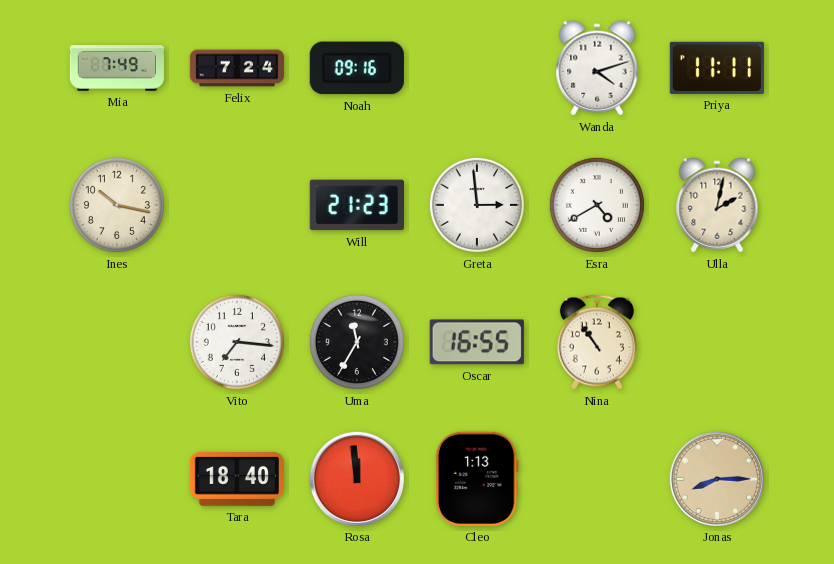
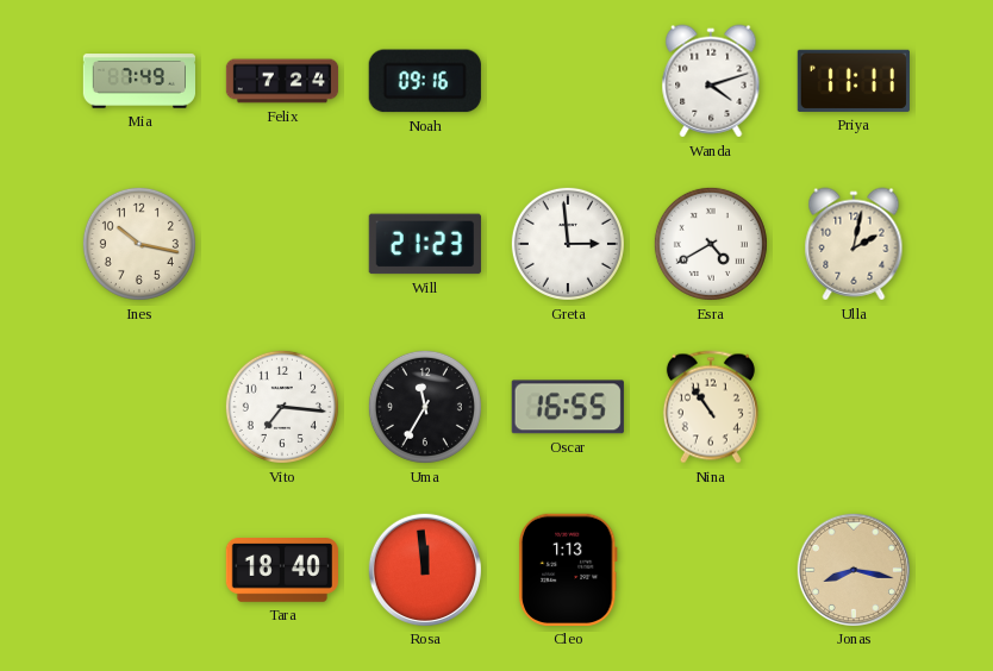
Jonas: 8:15 -> 8:17
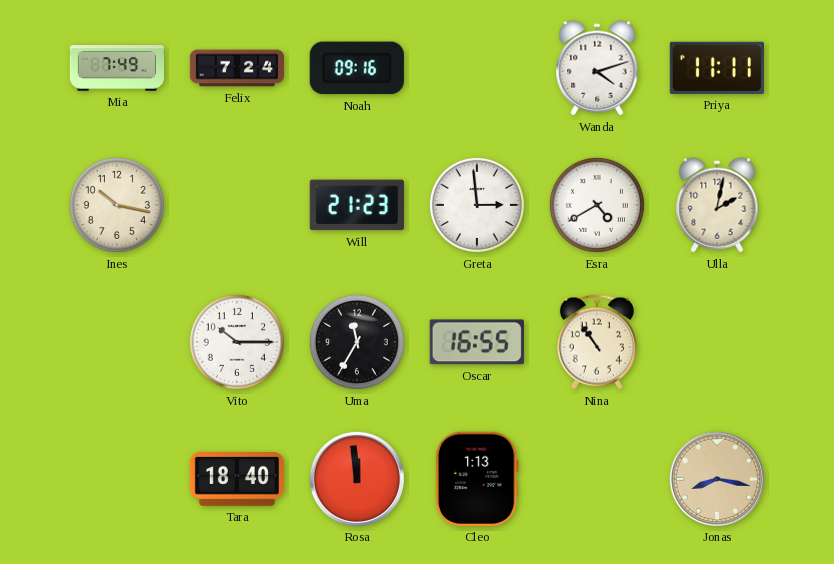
Vito: 7:16 -> 10:15
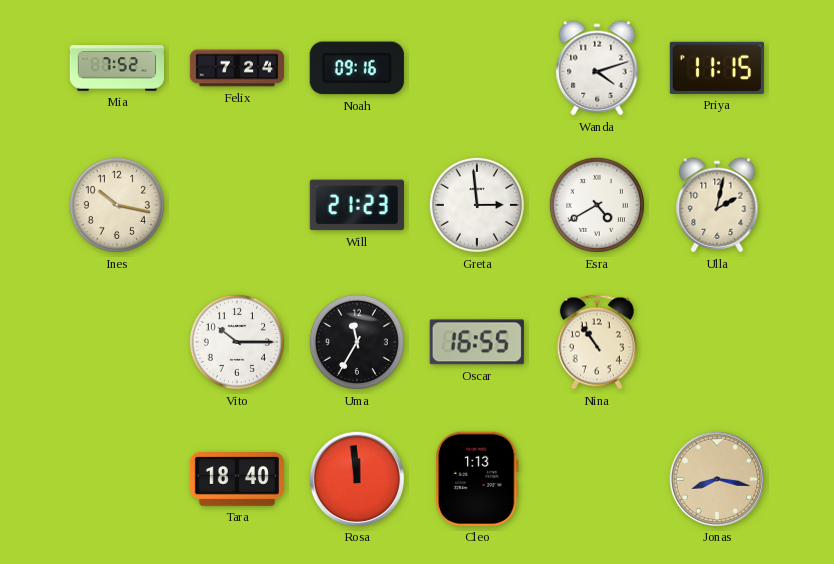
Mia: 7:49 -> 7:52
Priya: 11:11 -> 11:15
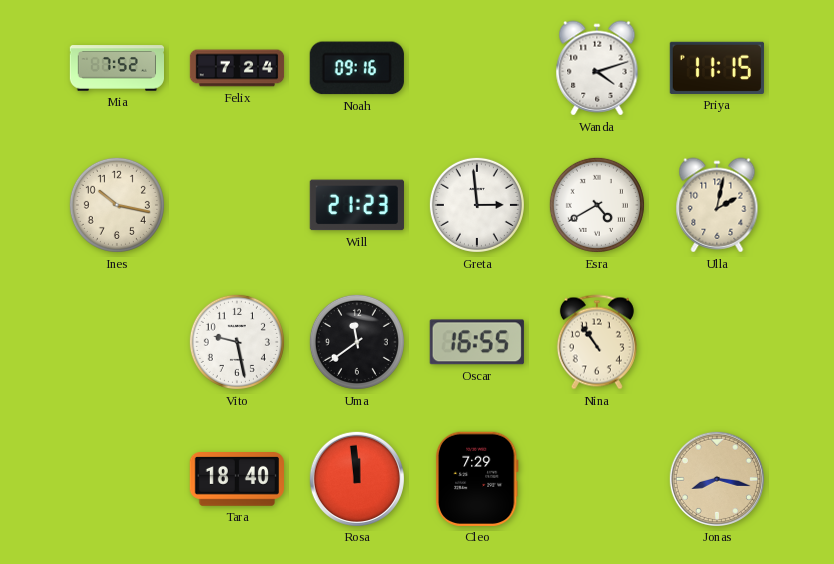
Vito: 10:15 -> 9:28
Uma: 11:35 -> 11:39
Cleo: 1:13 -> 7:29
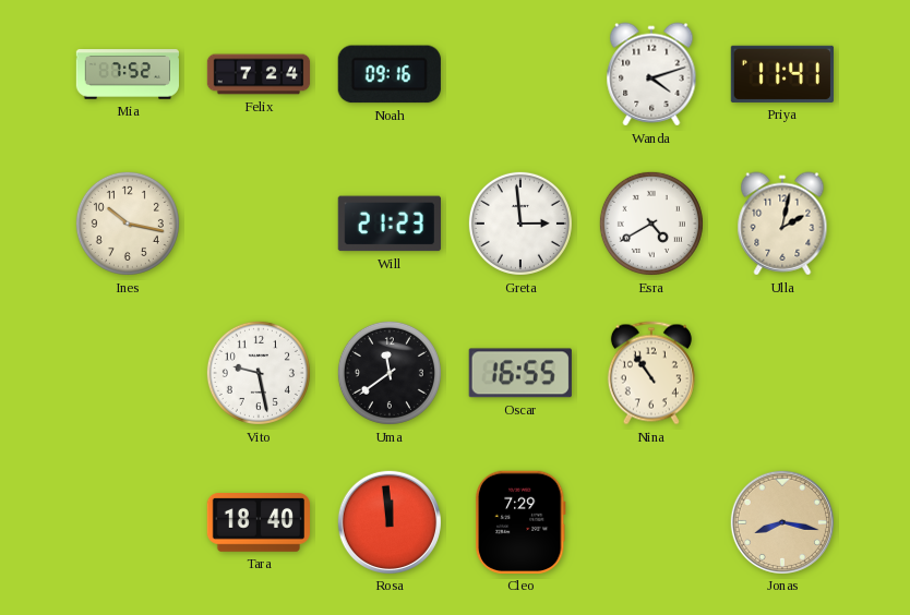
Priya: 11:15 -> 11:41
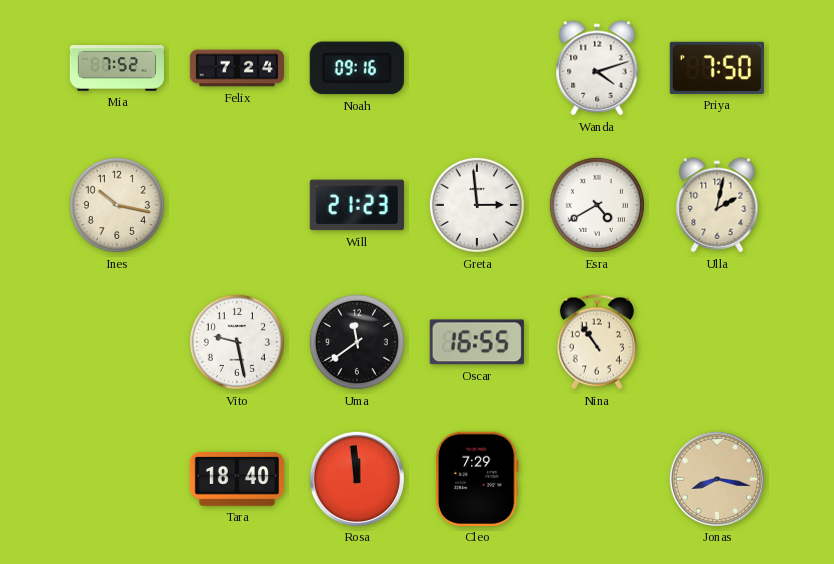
Priya: 11:41 -> 7:50
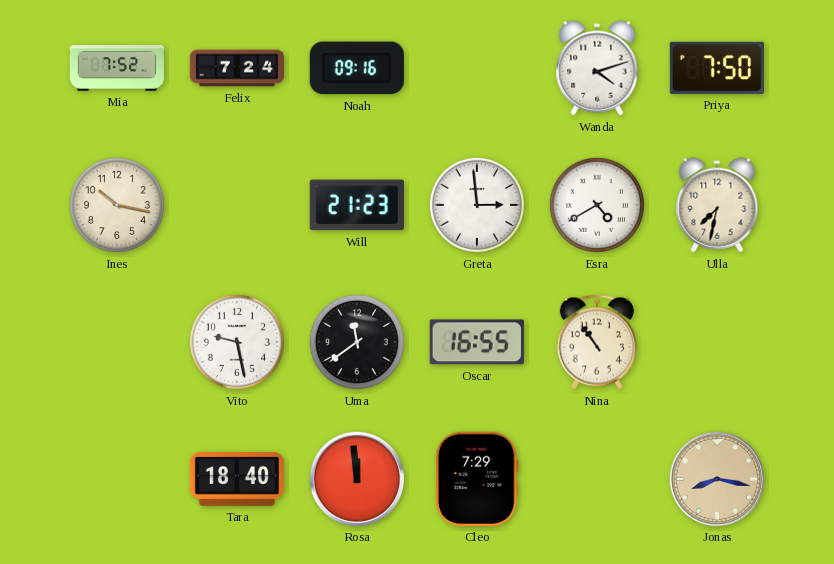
Ulla: 2:02 -> 7:32
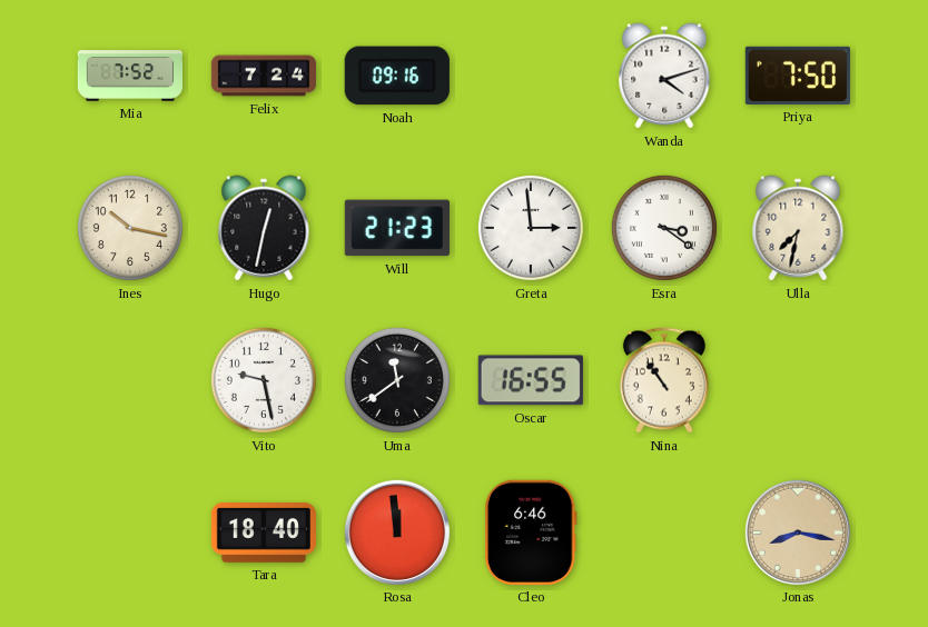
Hugo: none -> 12:32
Esra: 4:40 -> 3:21
Cleo: 7:29 -> 6:46
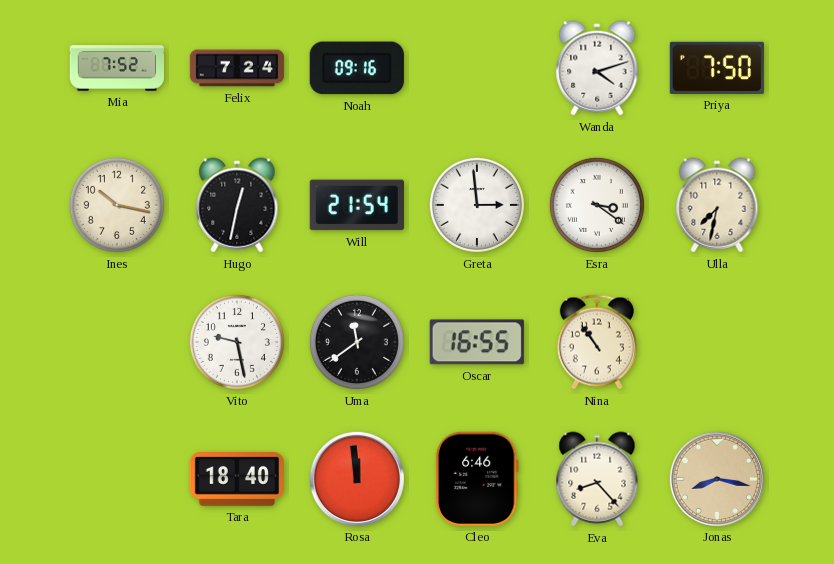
Will: 21:23 -> 21:54
Eva: none -> 8:23
